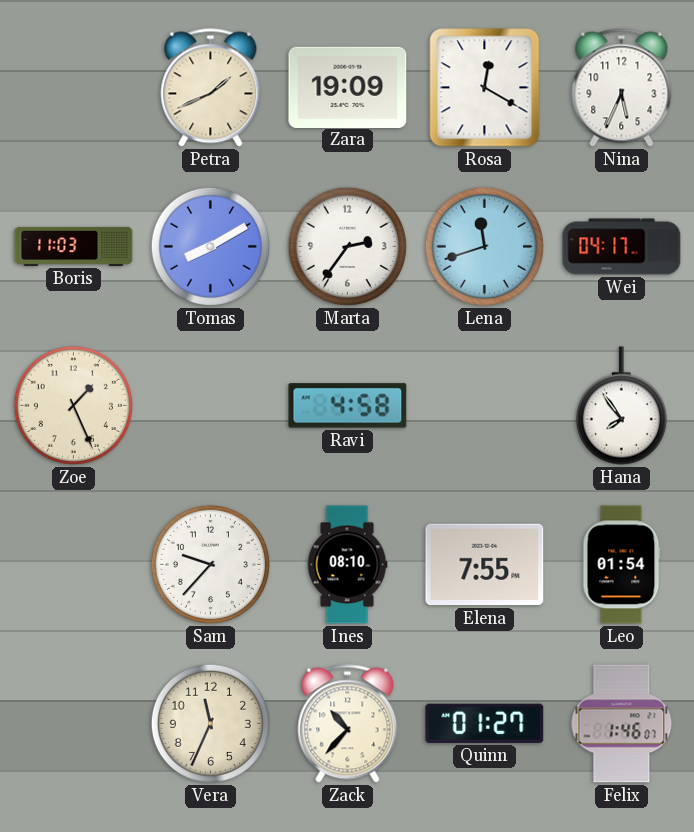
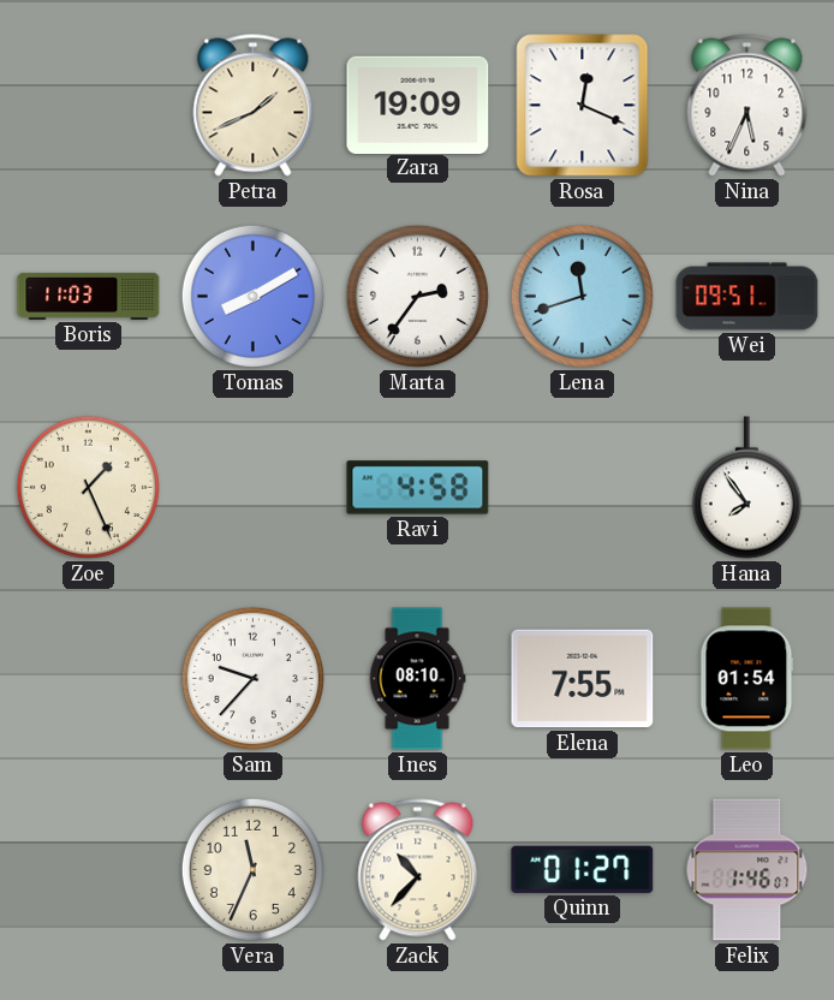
Rosa: 12:20 -> 12:19
Wei: 04:17 -> 09:51
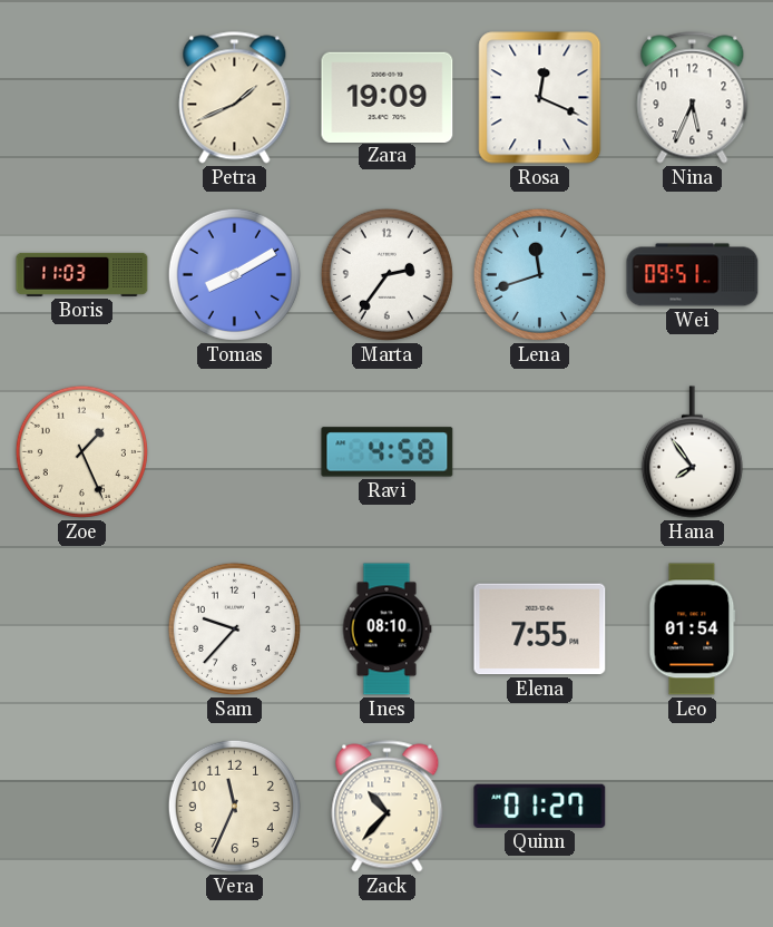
Felix: 1:46 -> none
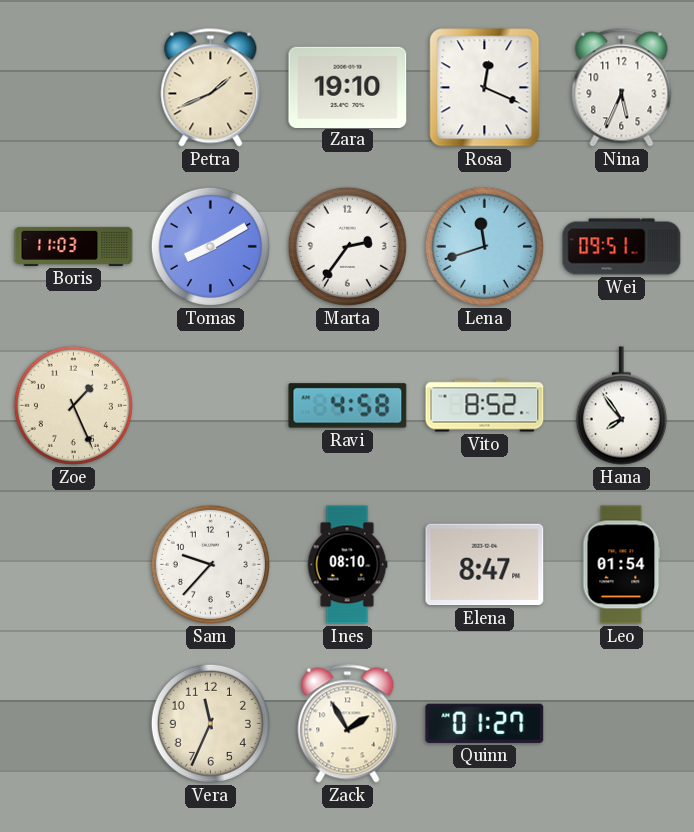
Zara: 19:09 -> 19:10
Vito: none -> 8:52
Elena: 7:55 -> 8:47
Zack: 10:37 -> 1:55
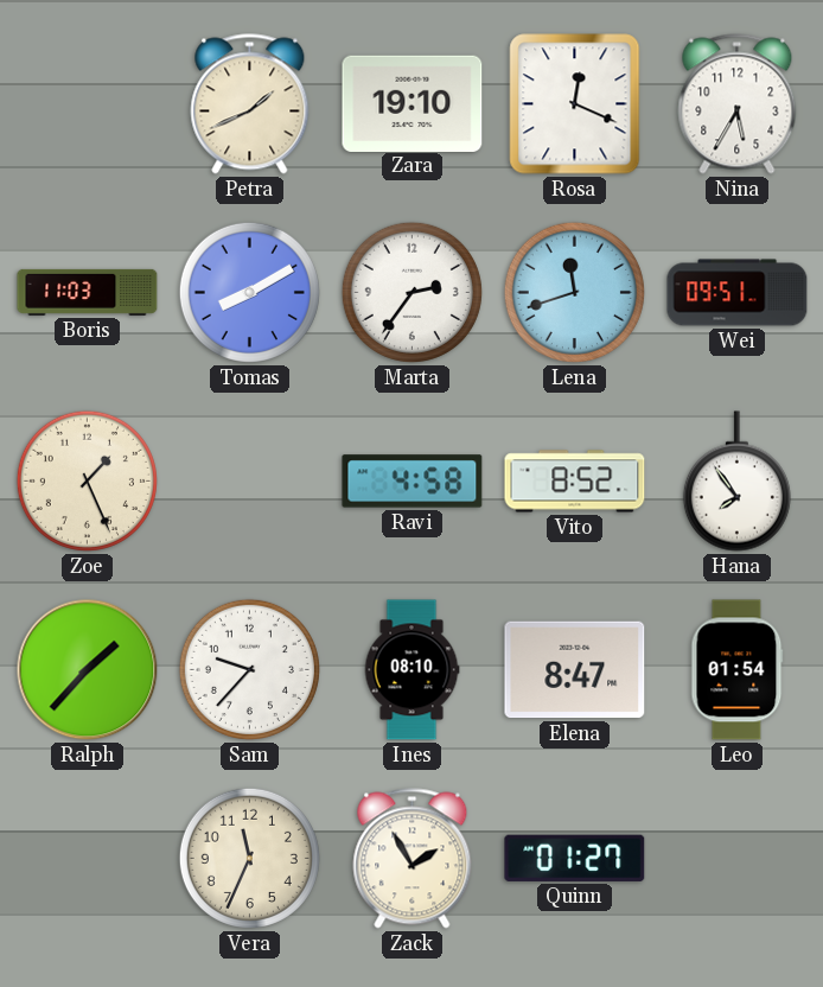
Nina: 5:34 -> 5:35
Ralph: none -> 1:37
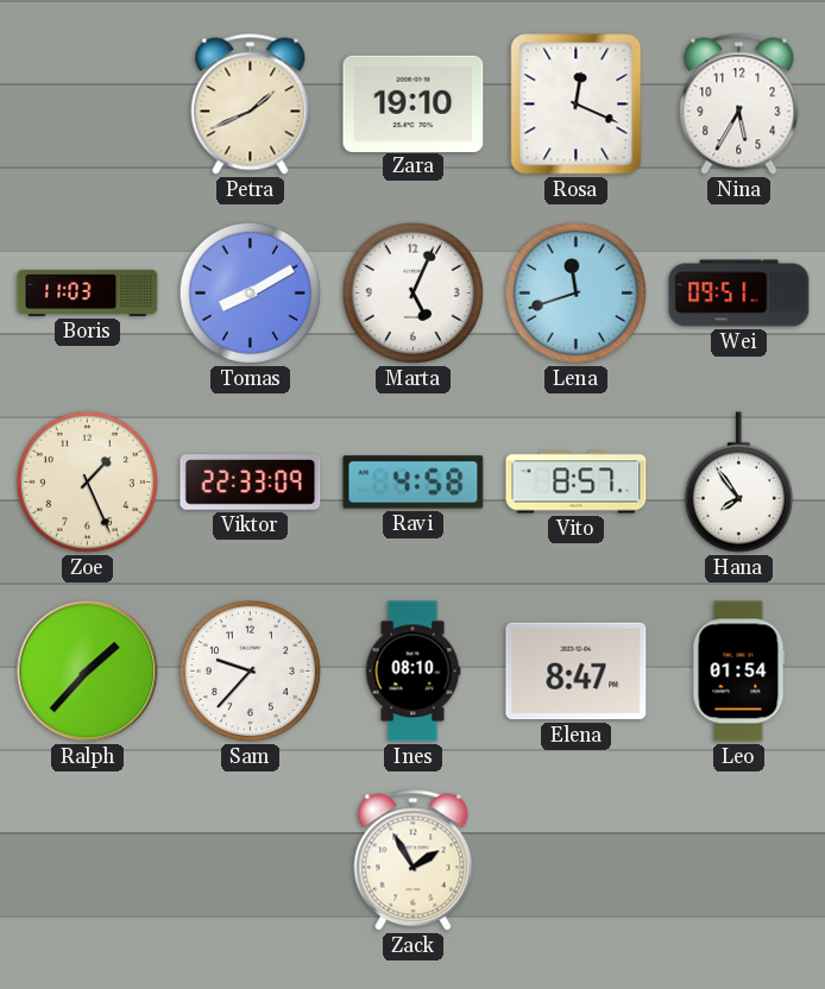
Marta: 2:36 -> 5:04
Viktor: none -> 22:33
Vito: 8:52 -> 8:57
Vera: 11:34 -> none
Quinn: 01:27 -> none
